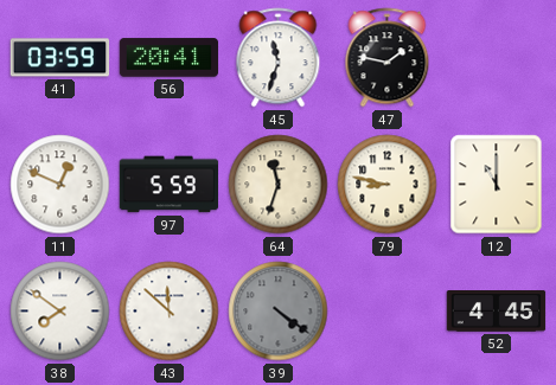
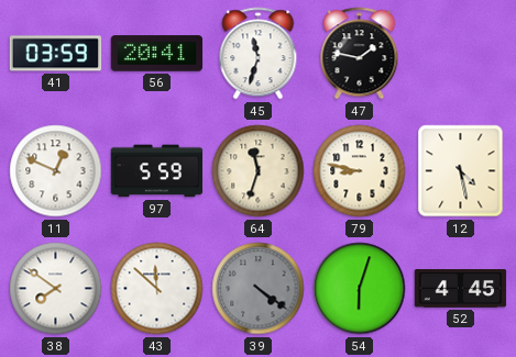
12: 11:00 -> 4:28
54: none -> 6:03
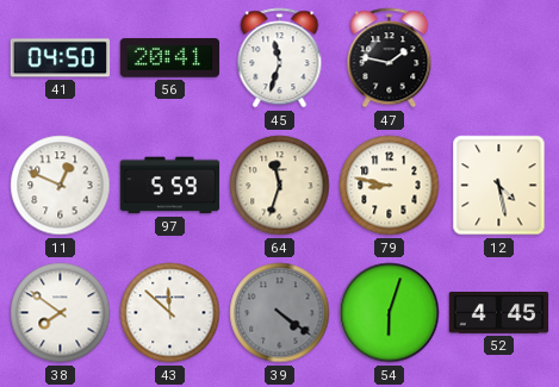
41: 03:59 -> 04:50
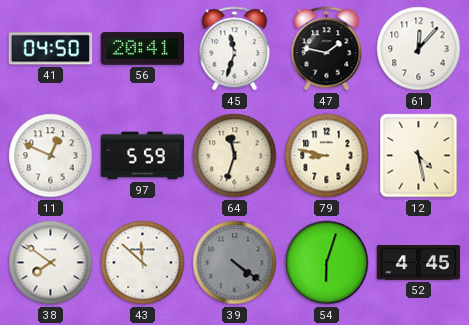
61: none -> 12:07
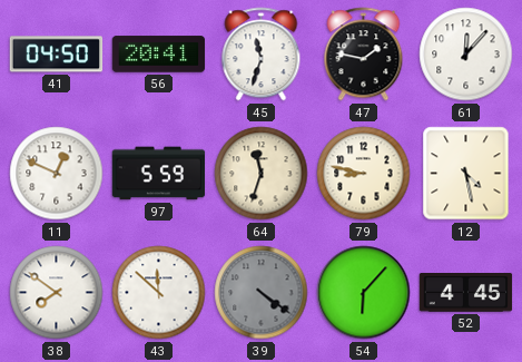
54: 6:03 -> 6:07
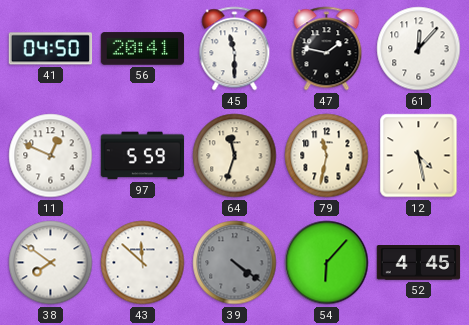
45: 11:33 -> 11:30
79: 8:47 -> 11:32
